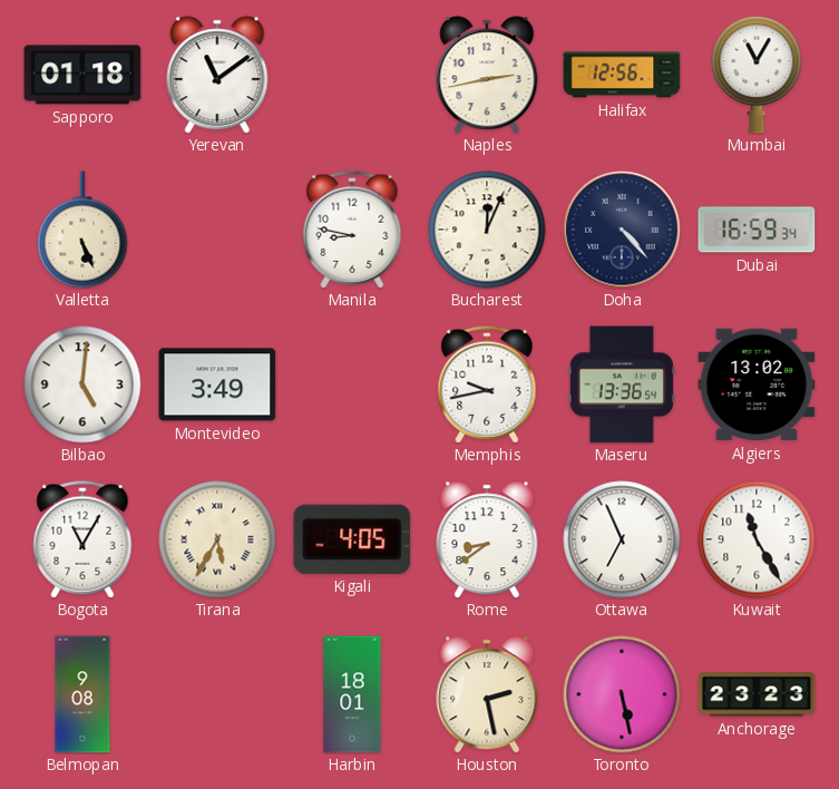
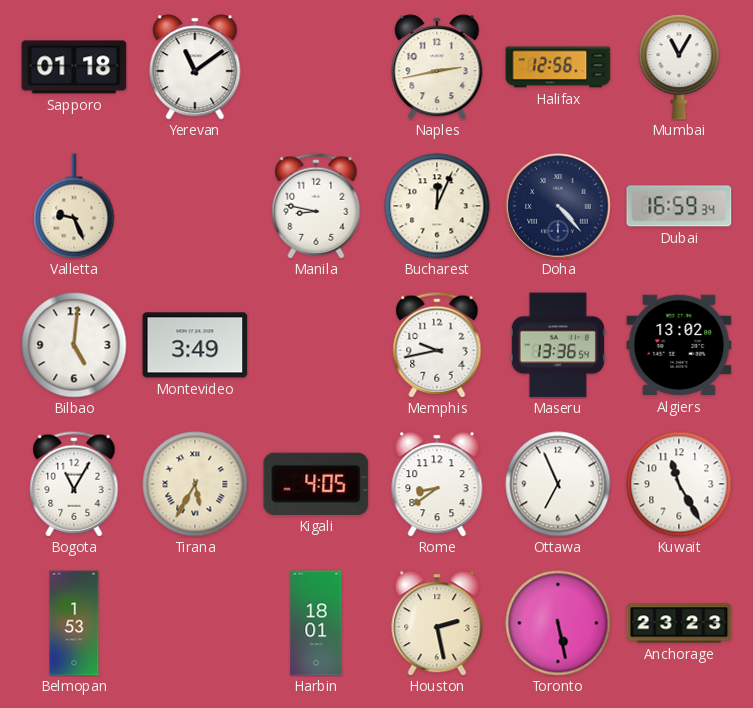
Valletta: 5:26 -> 9:26
Belmopan: 9:08 -> 1:53
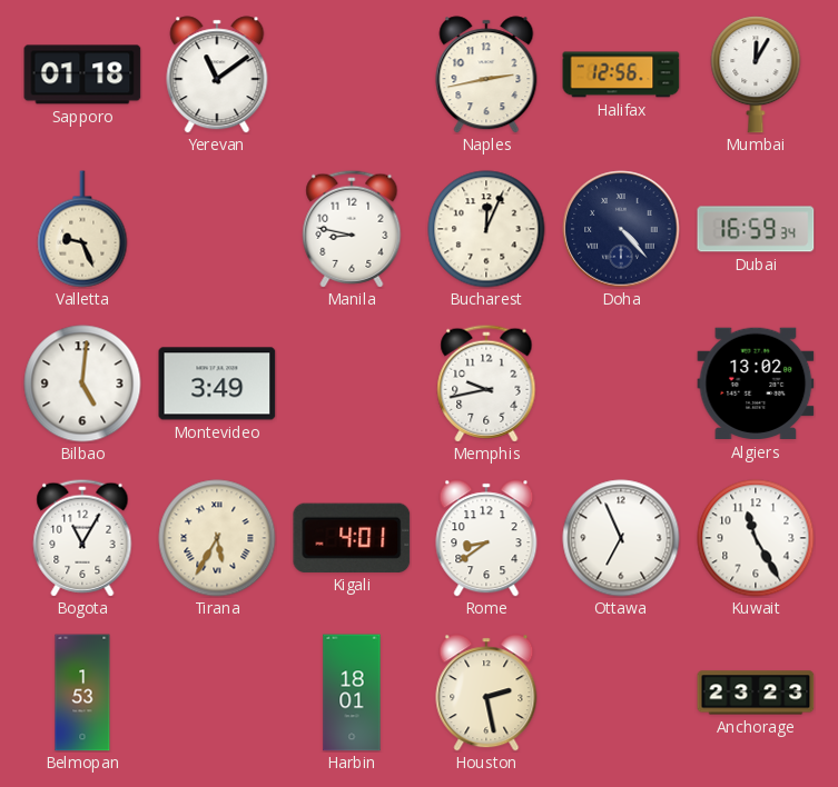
Mumbai: 11:05 -> 12:05
Maseru: 13:36 -> none
Kigali: 4:05 -> 4:01
Toronto: 5:28 -> none
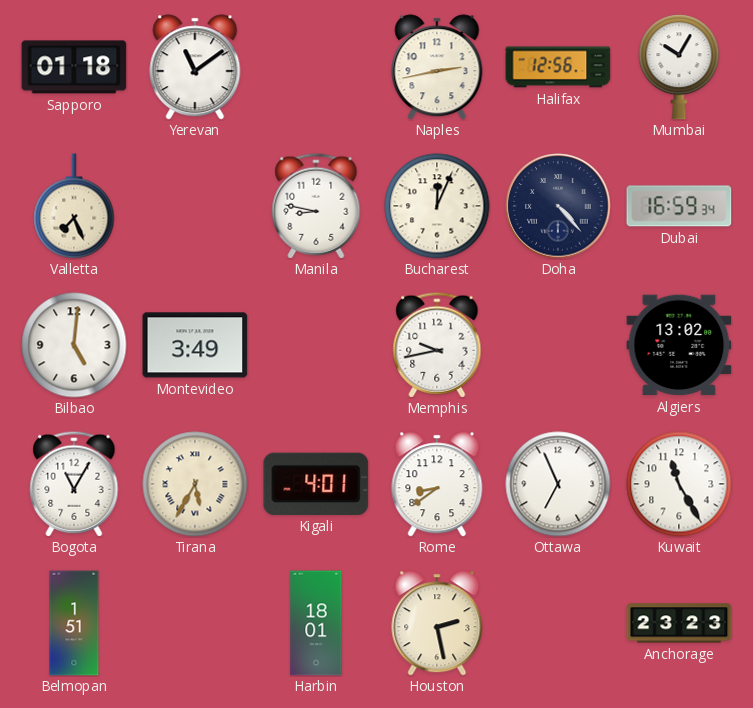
Mumbai: 12:05 -> 10:05
Valletta: 9:26 -> 7:26
Belmopan: 1:53 -> 1:51
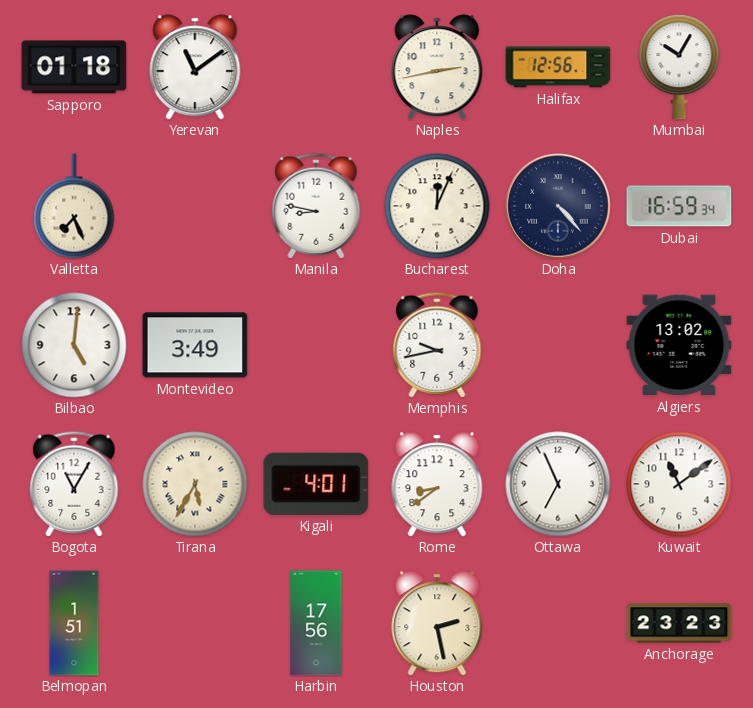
Kuwait: 11:25 -> 11:09
Harbin: 18:01 -> 17:56
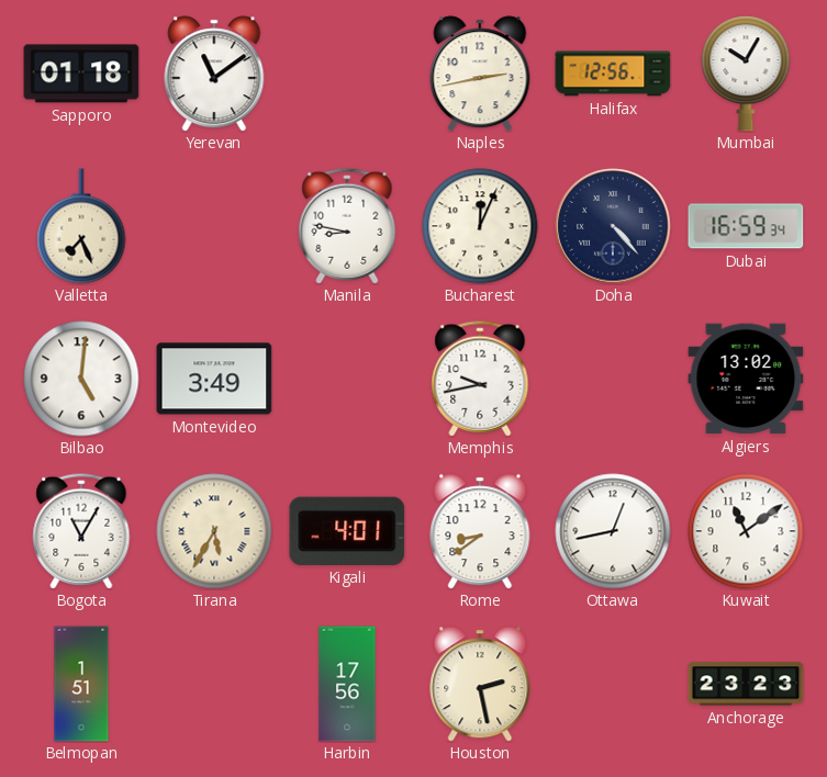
Ottawa: 6:56 -> 12:43
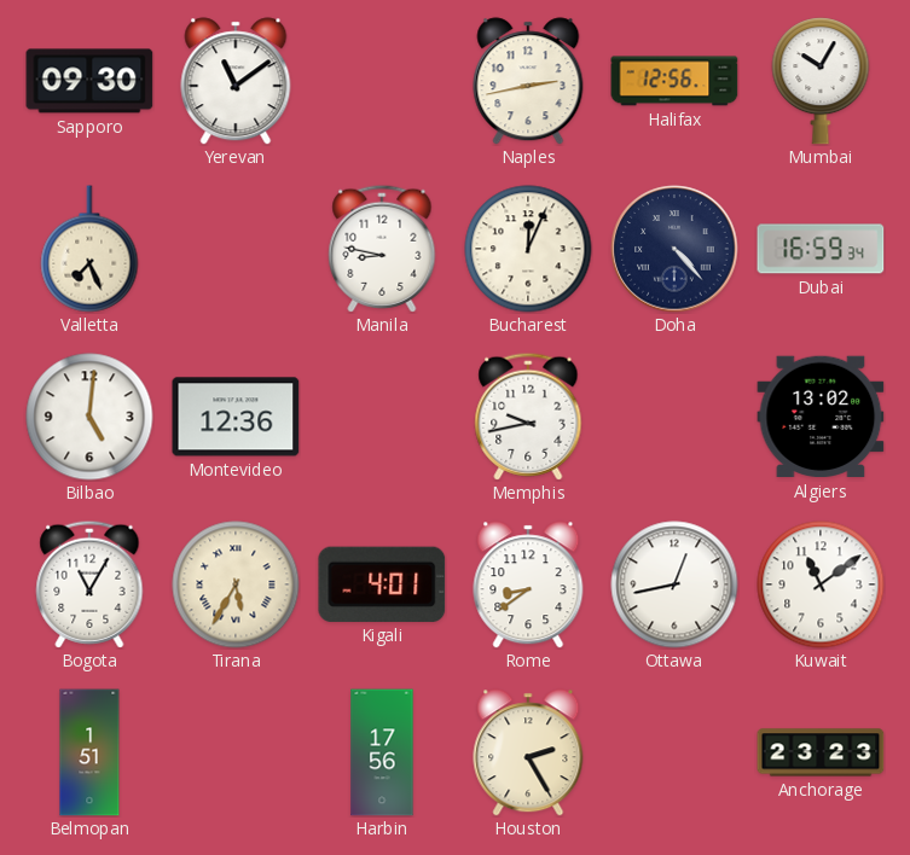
Sapporo: 01:18 -> 09:30
Montevideo: 3:49 -> 12:36
Houston: 2:28 -> 2:25
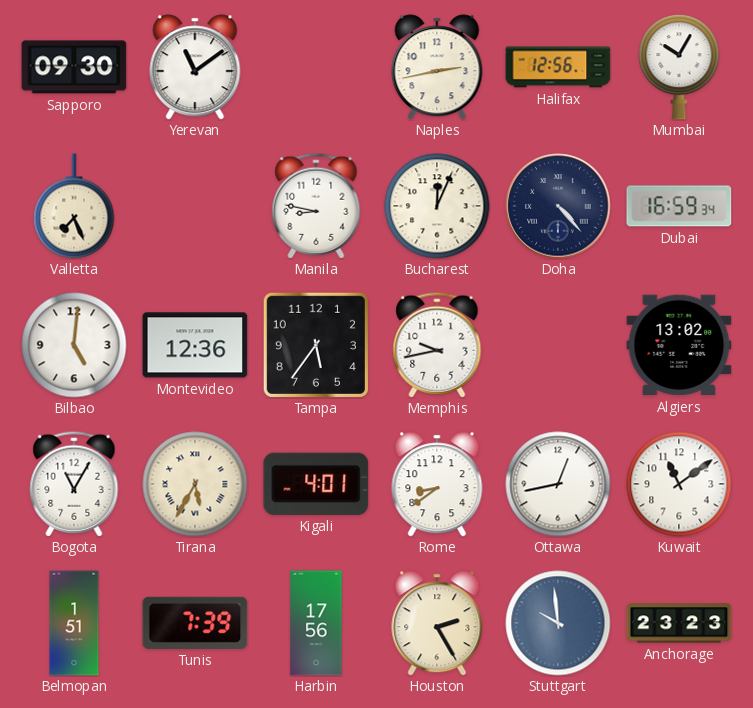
Tampa: none -> 5:36
Tunis: none -> 7:39
Stuttgart: none -> 9:59
